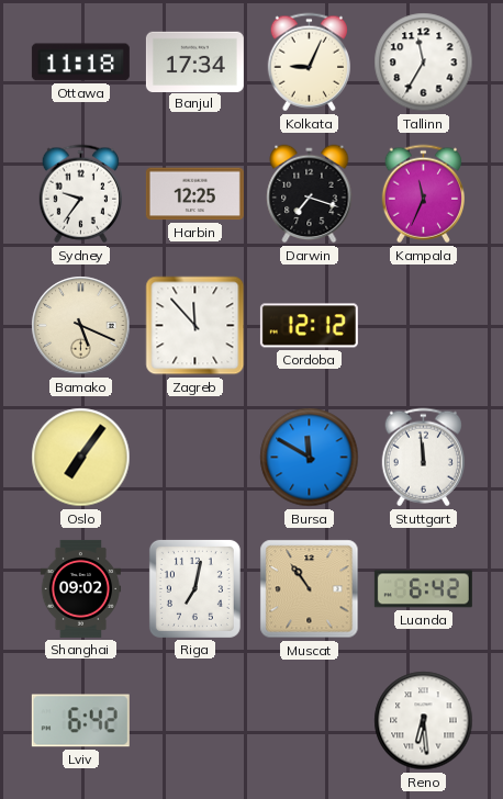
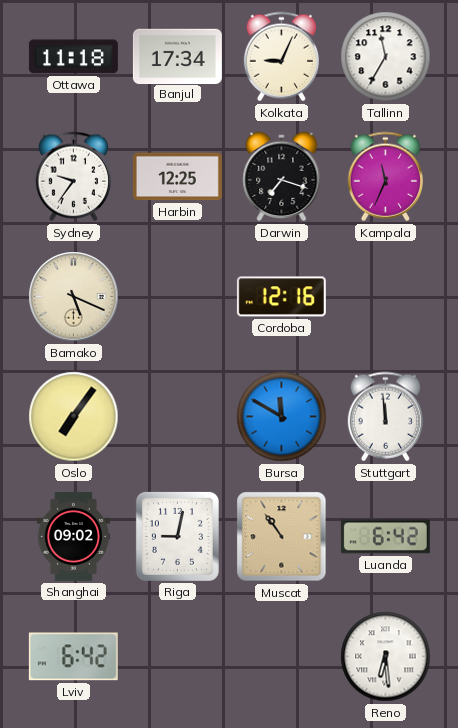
Zagreb: 11:53 -> none
Cordoba: 12:12 -> 12:16
Riga: 7:02 -> 9:02
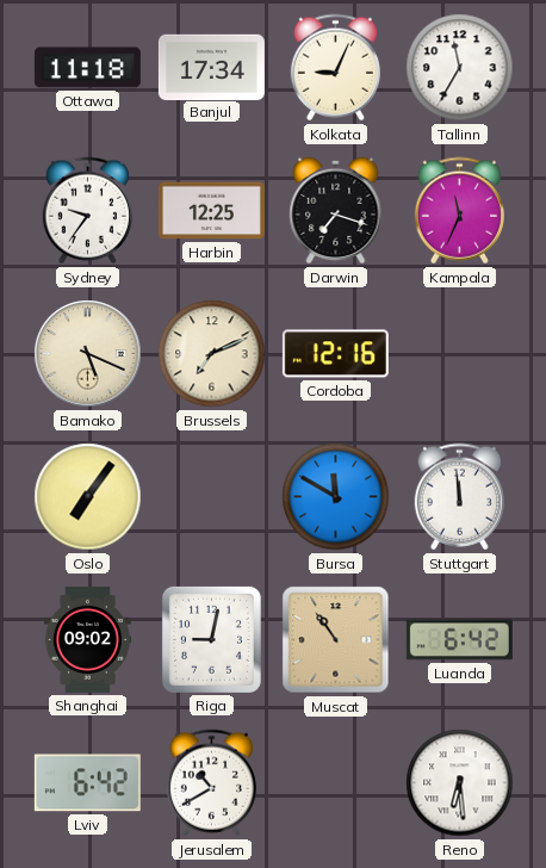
Brussels: none -> 7:11
Jerusalem: none -> 10:40
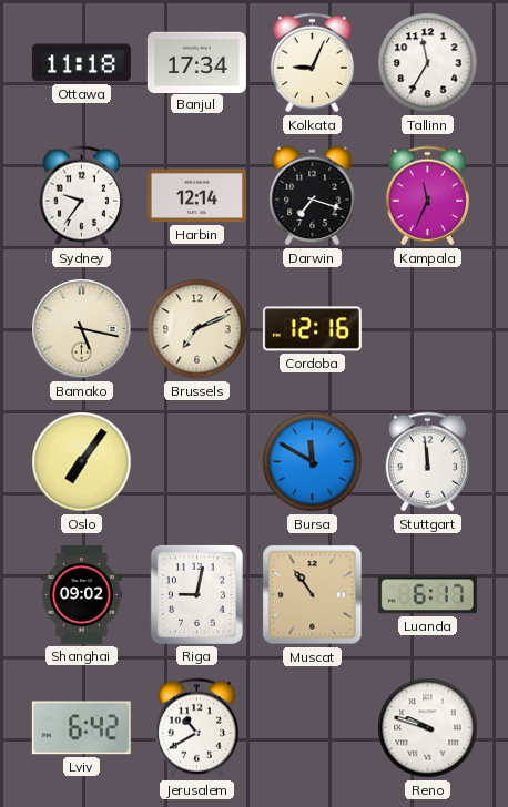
Harbin: 12:25 -> 12:14
Bamako: 5:19 -> 5:17
Luanda: 6:42 -> 6:17
Reno: 6:29 -> 9:48
